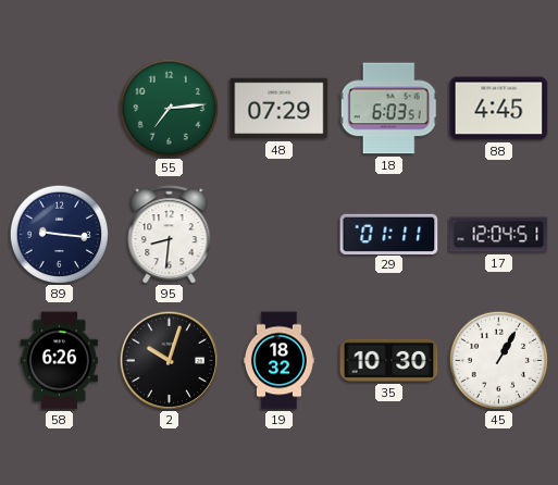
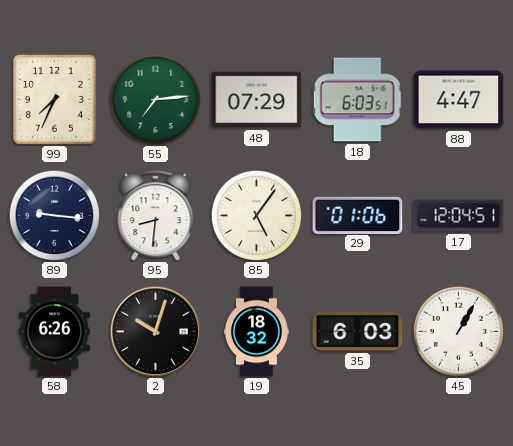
99: none -> 7:34
88: 4:45 -> 4:47
85: none -> 5:06
29: 01:11 -> 01:06
35: 10:30 -> 6:03
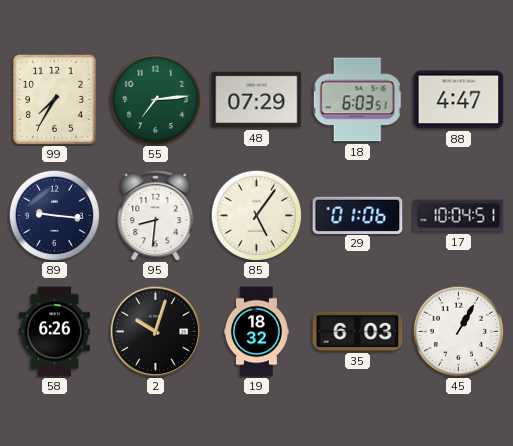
99: 7:34 -> 7:35
17: 12:04 -> 10:04
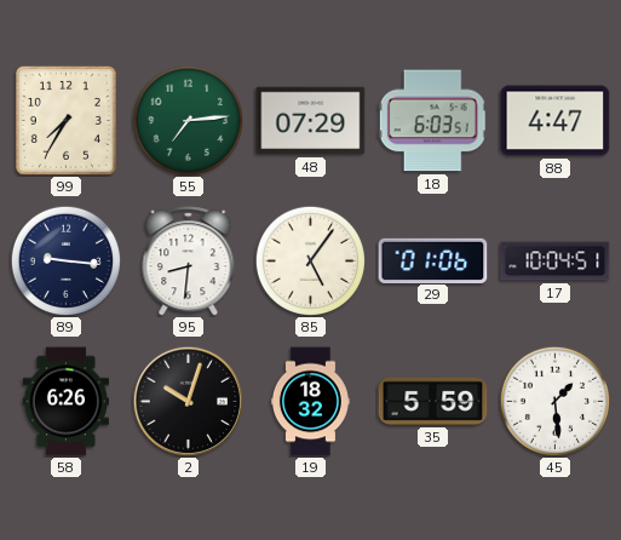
35: 6:03 -> 5:59
45: 1:05 -> 1:29
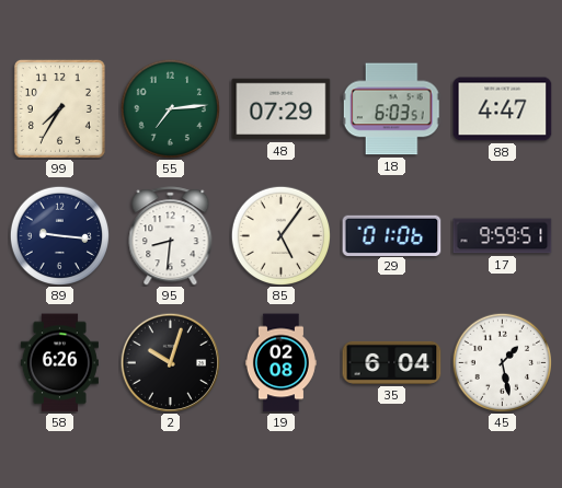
17: 10:04 -> 9:59
19: 18:32 -> 02:08
35: 5:59 -> 6:04
45: 1:29 -> 1:28
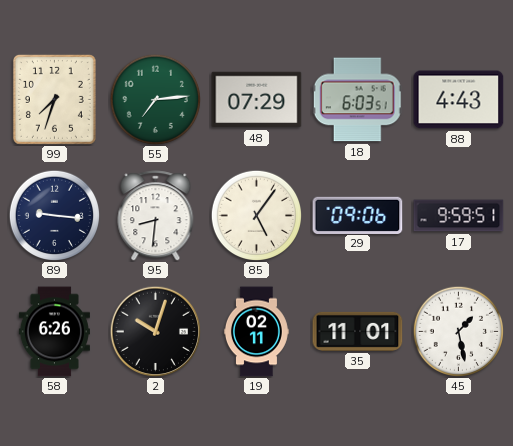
99: 7:35 -> 7:33
88: 4:47 -> 4:43
29: 01:06 -> 09:06
19: 02:08 -> 02:11
35: 6:04 -> 11:01
